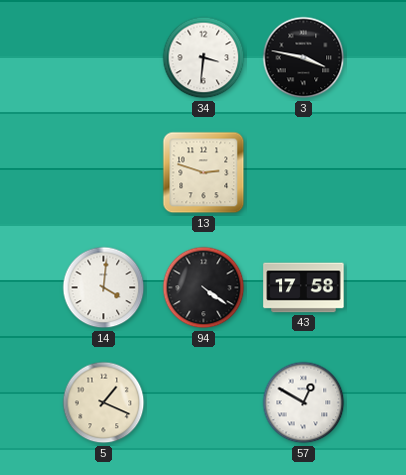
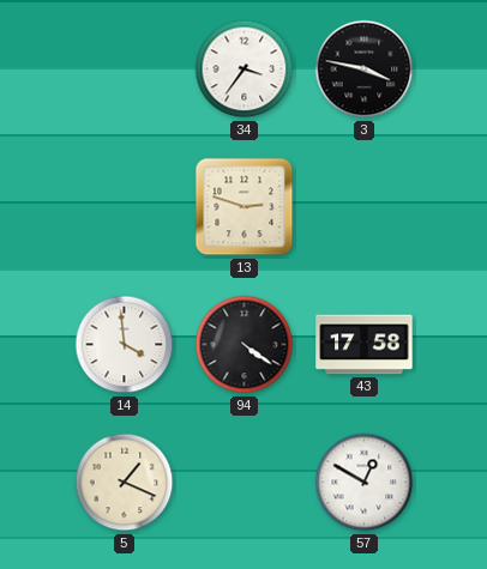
34: 3:31 -> 3:36
14: 4:01 -> 3:59
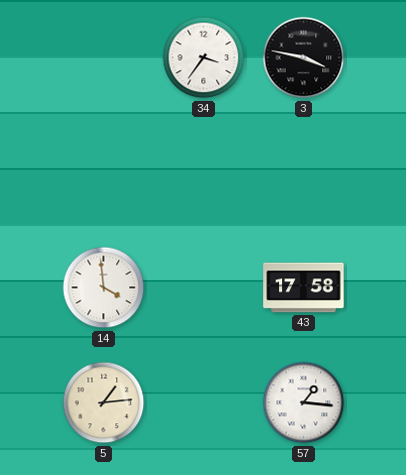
13: 2:48 -> none
94: 4:21 -> none
5: 1:19 -> 1:14
57: 12:50 -> 1:16
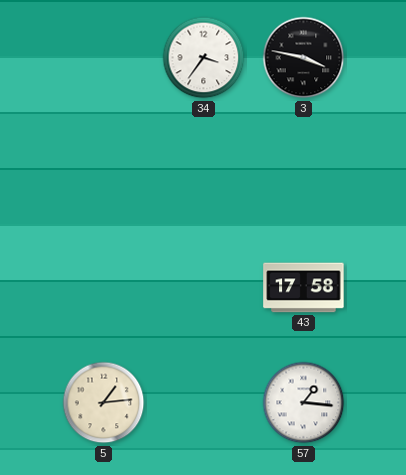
14: 3:59 -> none
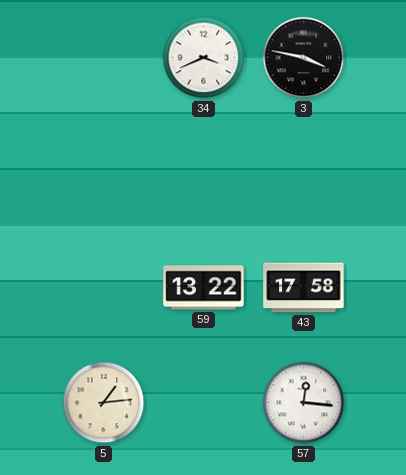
34: 3:36 -> 3:41
59: none -> 13:22
57: 1:16 -> 12:16
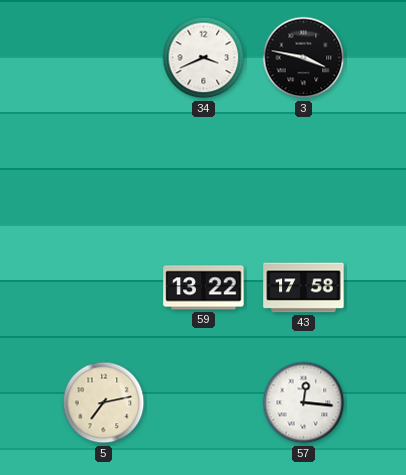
5: 1:14 -> 7:13
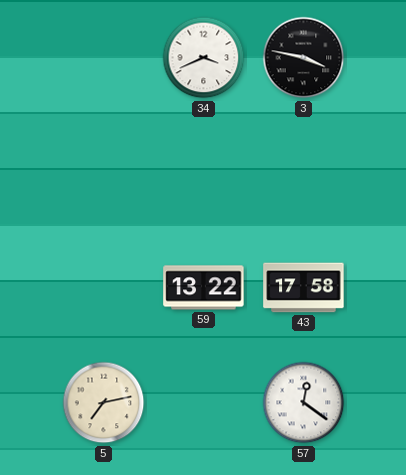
57: 12:16 -> 12:21
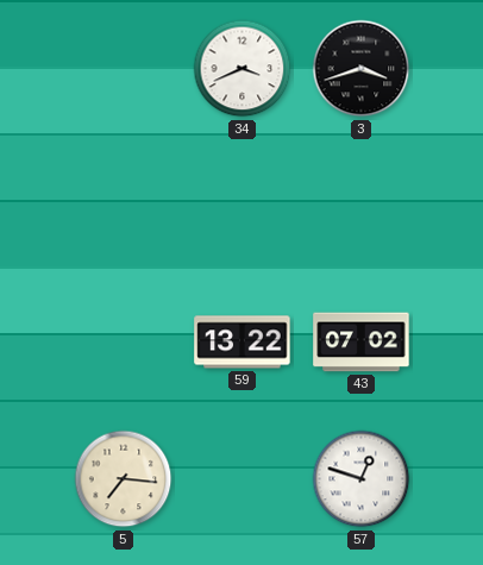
3: 3:47 -> 3:42
43: 17:58 -> 07:02
5: 7:13 -> 7:16
57: 12:21 -> 12:48
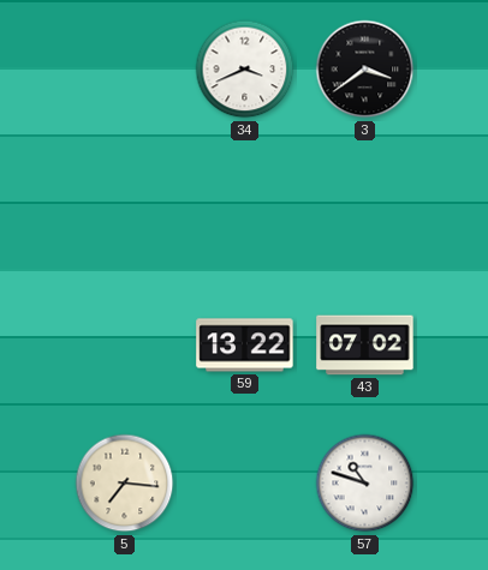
3: 3:42 -> 3:39
57: 12:48 -> 10:48
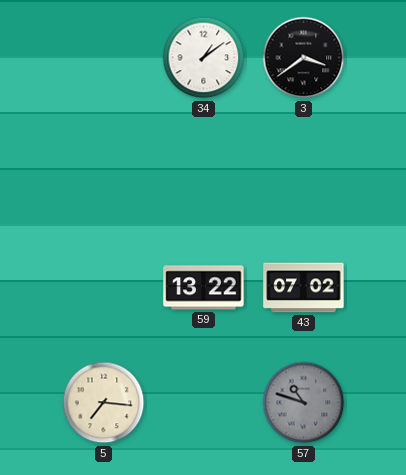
34: 3:41 -> 1:09
57 dial: white -> grey
